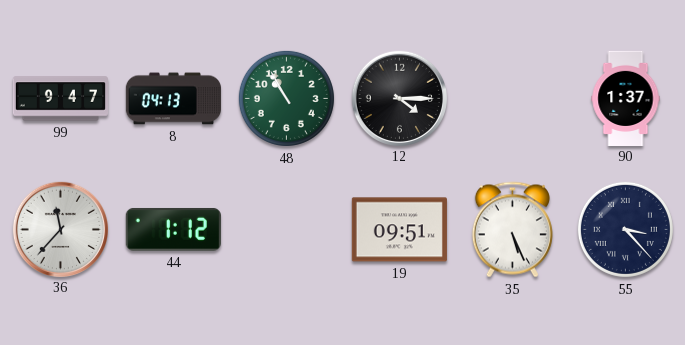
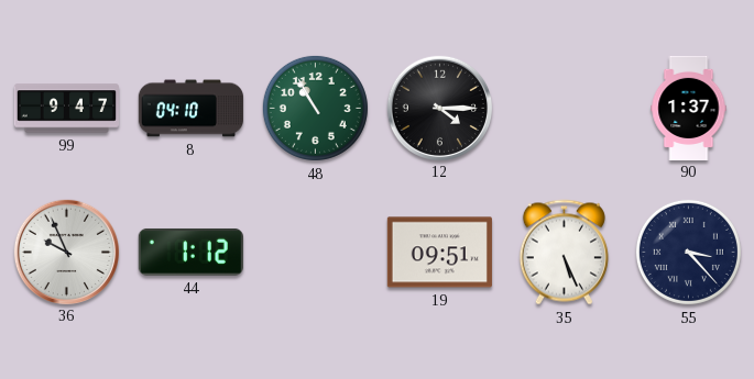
8: 04:13 -> 04:10
36: 11:37 -> 9:56
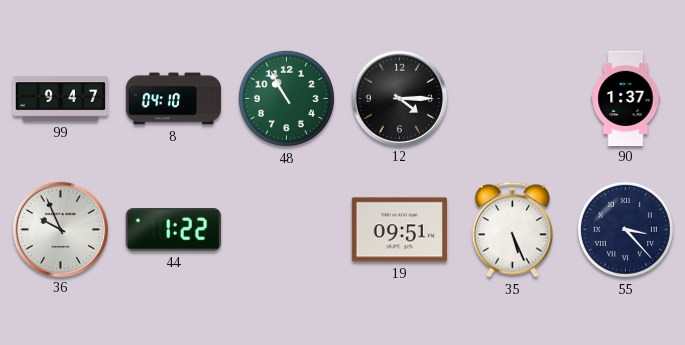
44: 1:12 -> 1:22
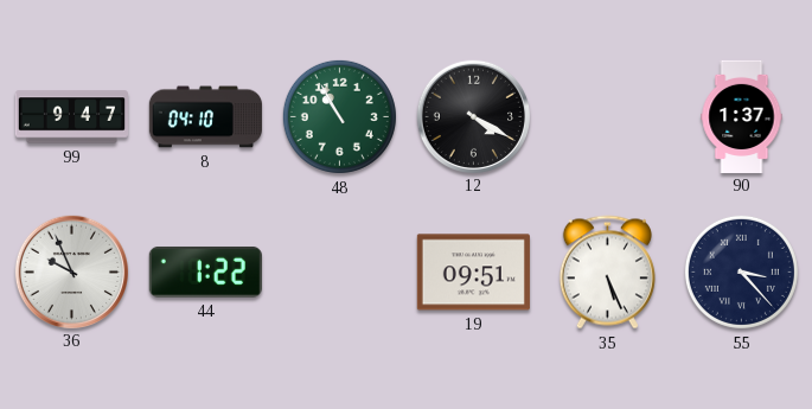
12: 4:15 -> 4:20
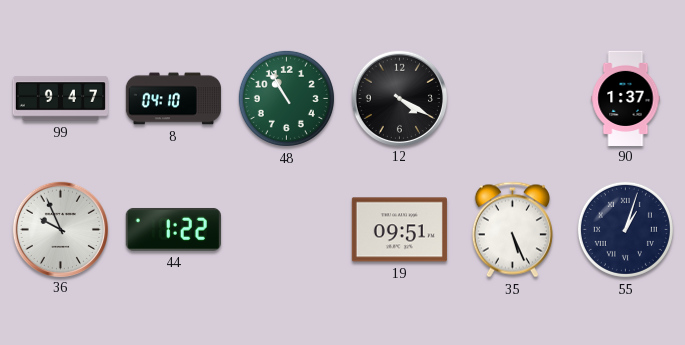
55: 3:23 -> 1:03
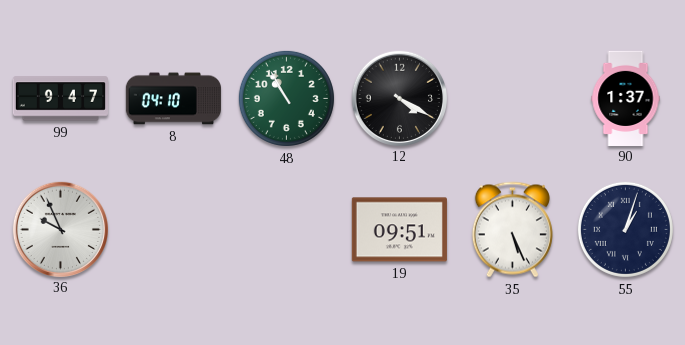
44: 1:22 -> none
